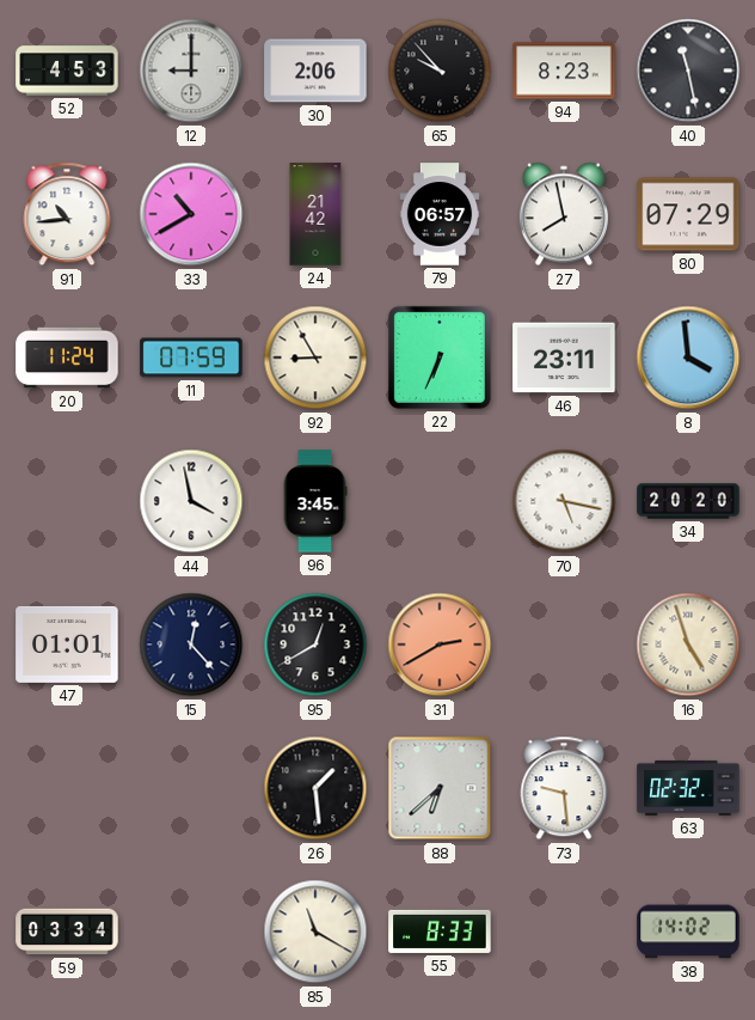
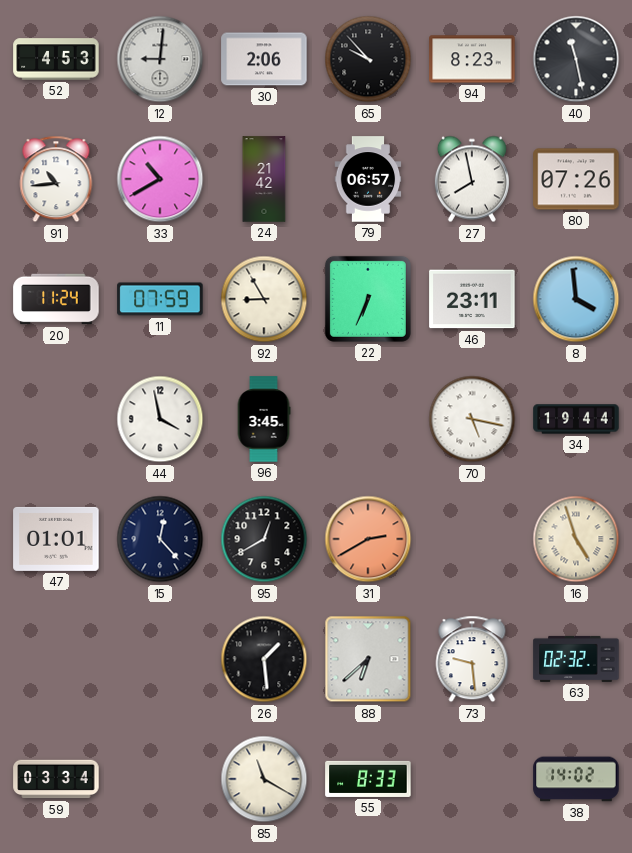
12: 9:00 -> 9:01
80: 07:29 -> 07:26
34: 20:20 -> 19:44
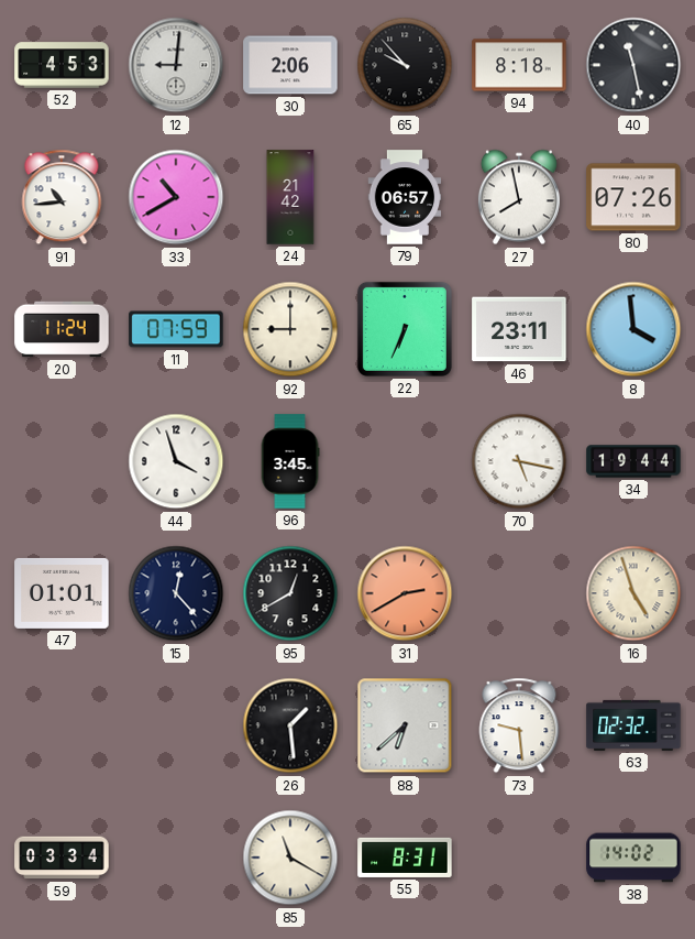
94: 8:23 -> 8:18
92: 8:55 -> 9:00
44: 3:58 -> 3:57
55: 8:33 -> 8:31
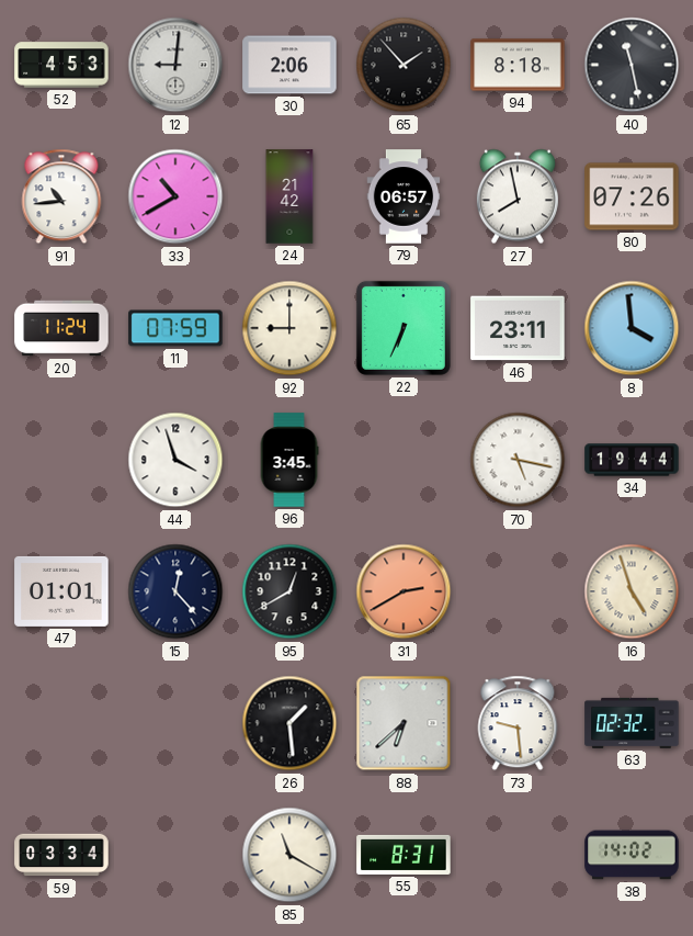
65: 9:53 -> 1:53
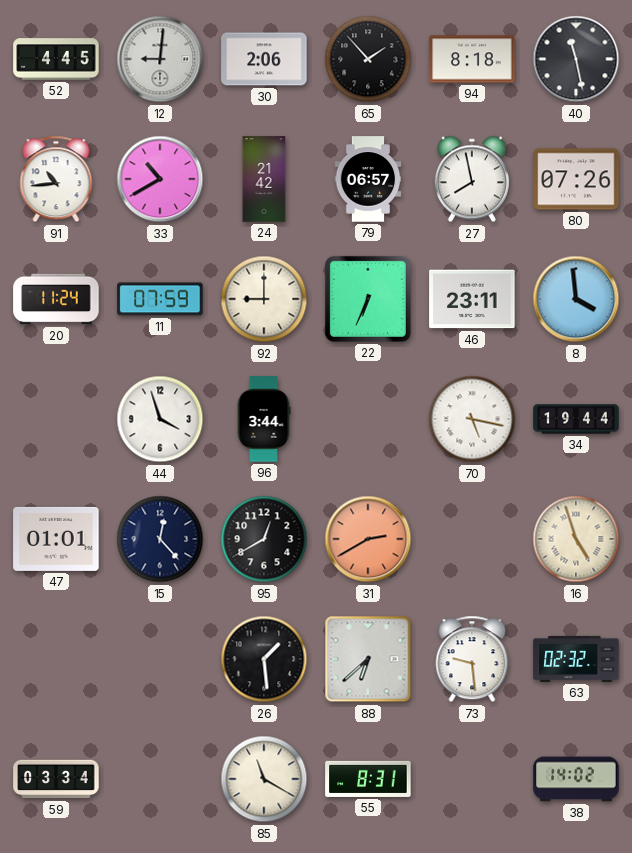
52: 4:53 -> 4:45
96: 3:45 -> 3:44
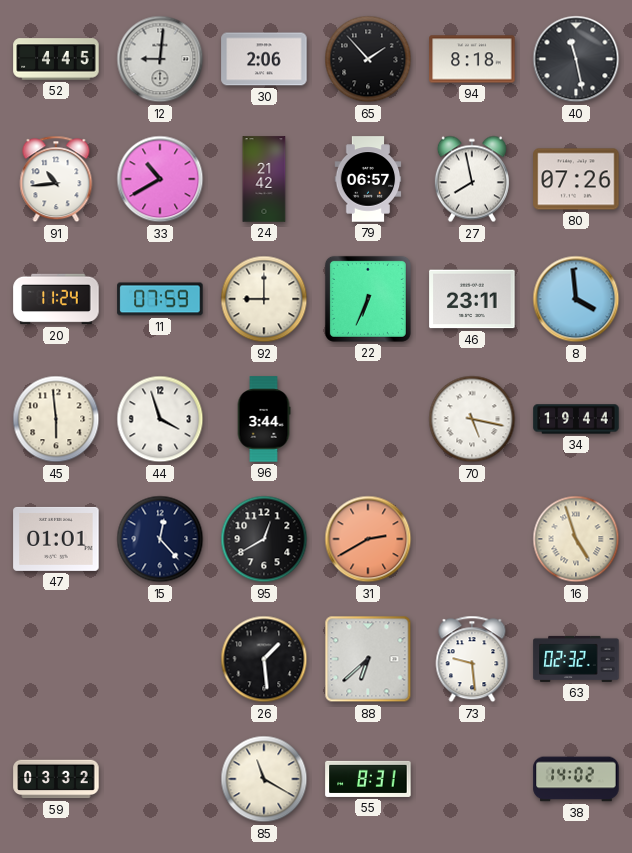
45: none -> 5:59
59: 03:34 -> 03:32
